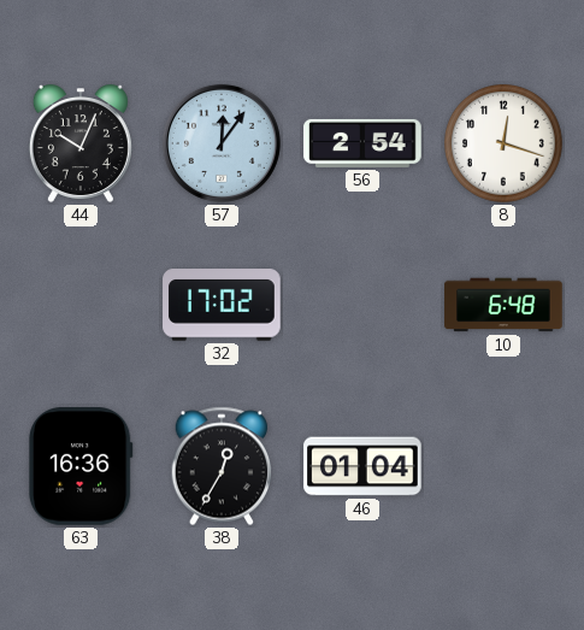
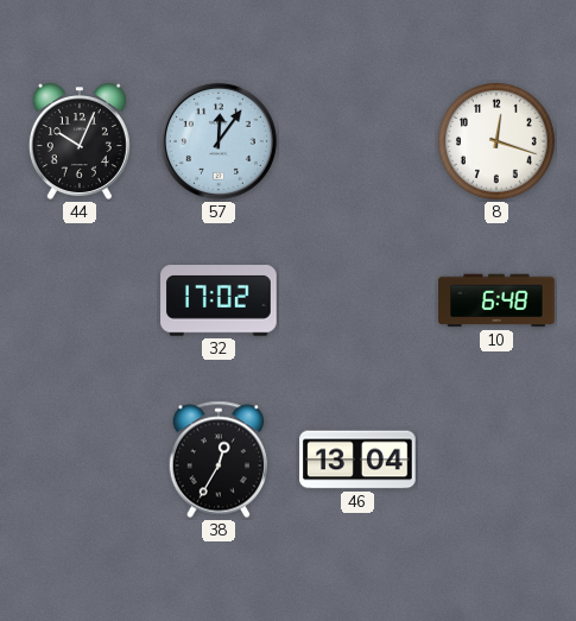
56: 2:54 -> none
63: 16:36 -> none
46: 01:04 -> 13:04
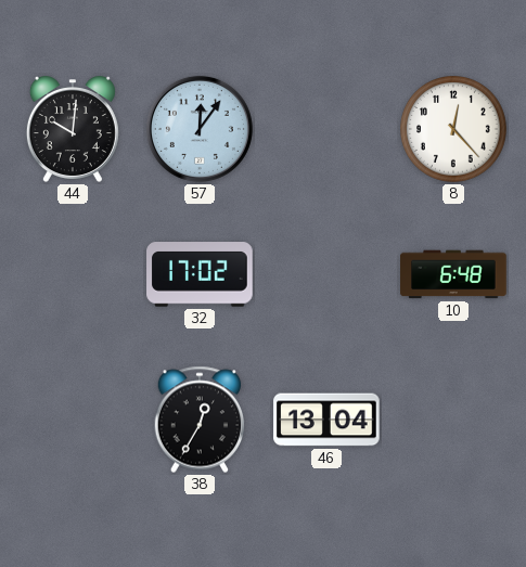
44: 10:04 -> 10:01
8: 12:18 -> 12:23
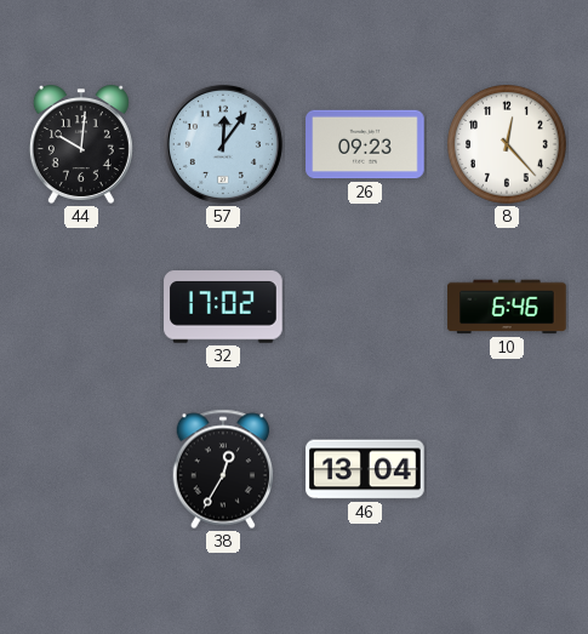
26: none -> 09:23
10: 6:48 -> 6:46
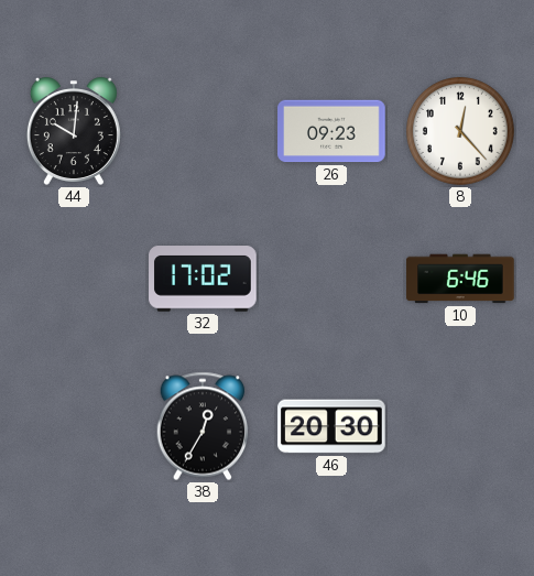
57: 12:06 -> none
46: 13:04 -> 20:30
